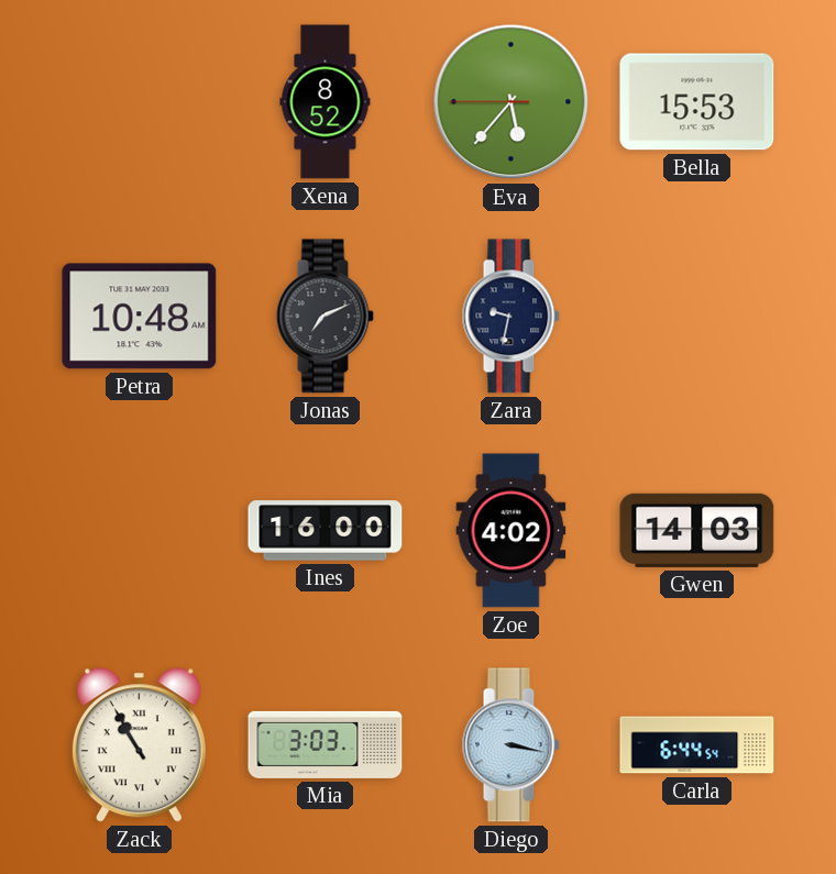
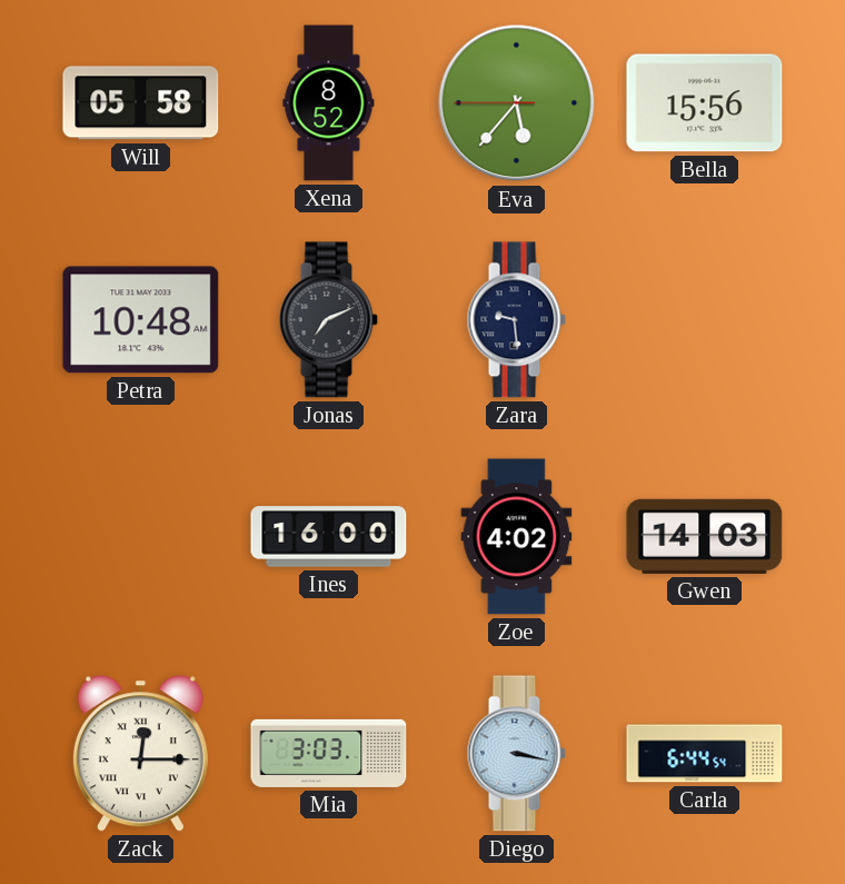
Will: none -> 05:58
Bella: 15:53 -> 15:56
Zara: 9:32 -> 9:29
Zack: 10:55 -> 12:15
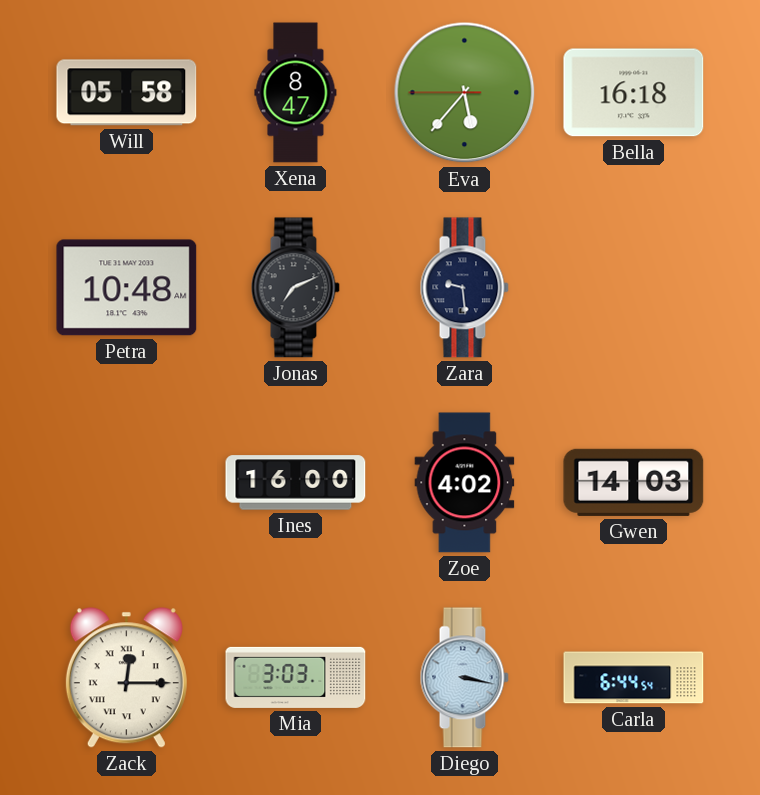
Xena: 8:52 -> 8:47
Bella: 15:56 -> 16:18
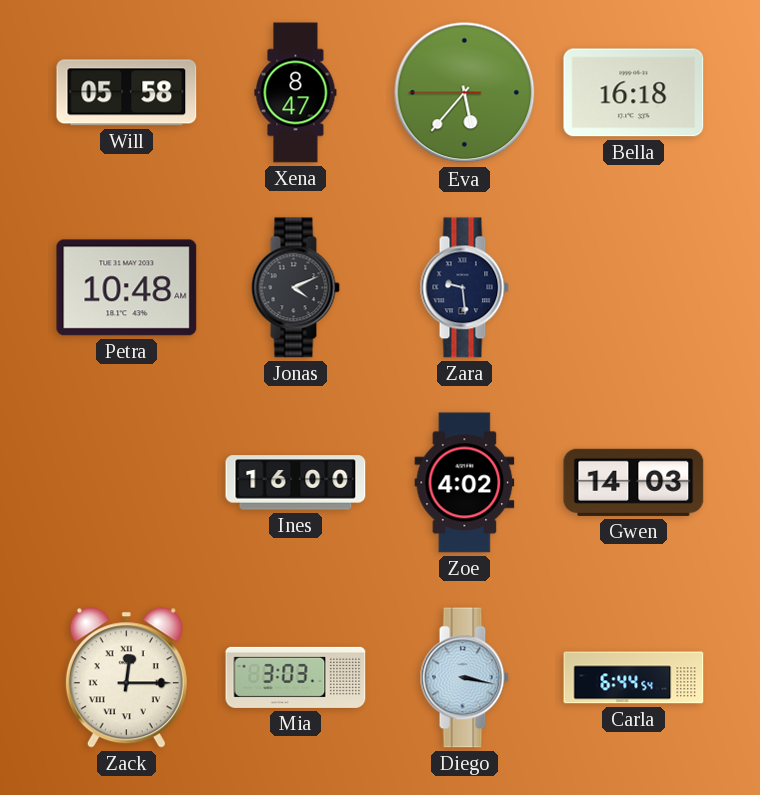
Jonas: 7:11 -> 4:11
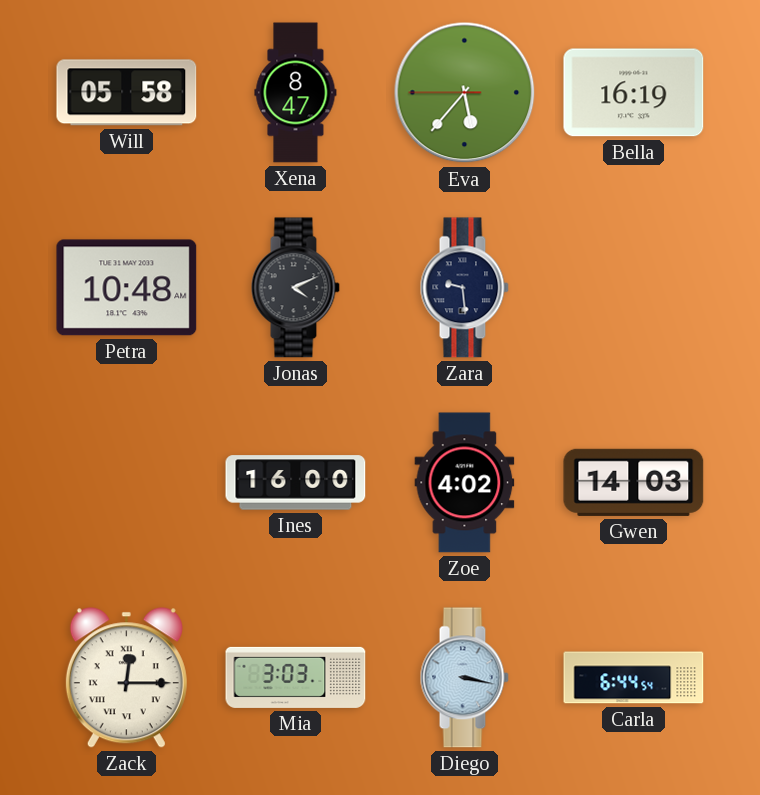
Bella: 16:18 -> 16:19
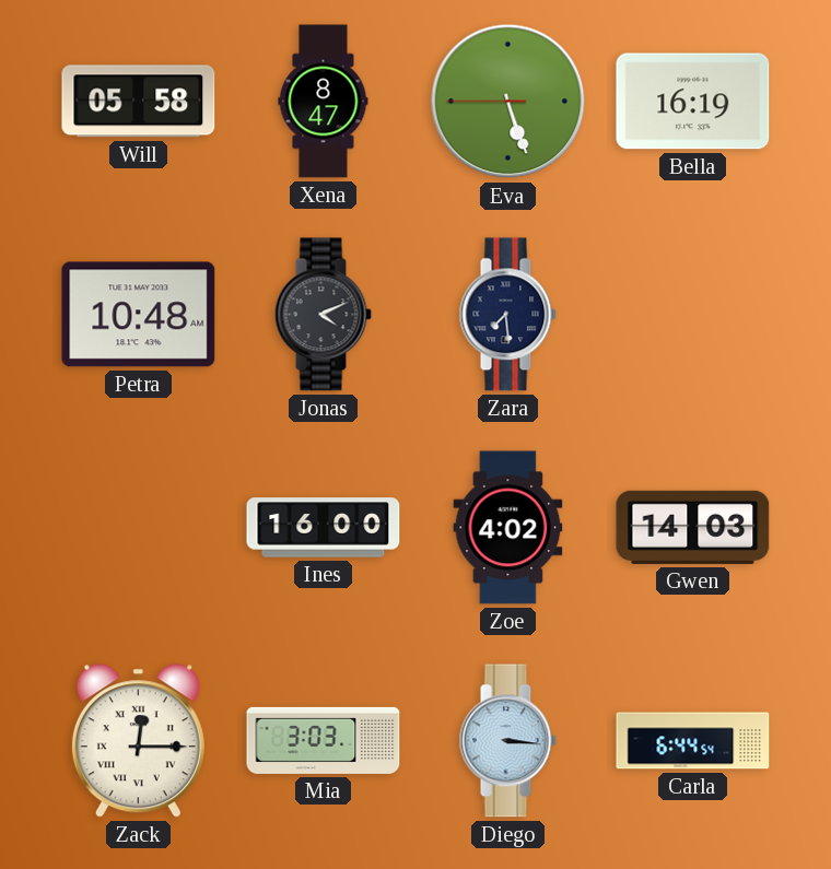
Eva: 5:36 -> 5:26
Zara: 9:29 -> 7:29
Diego: 3:17 -> 3:16
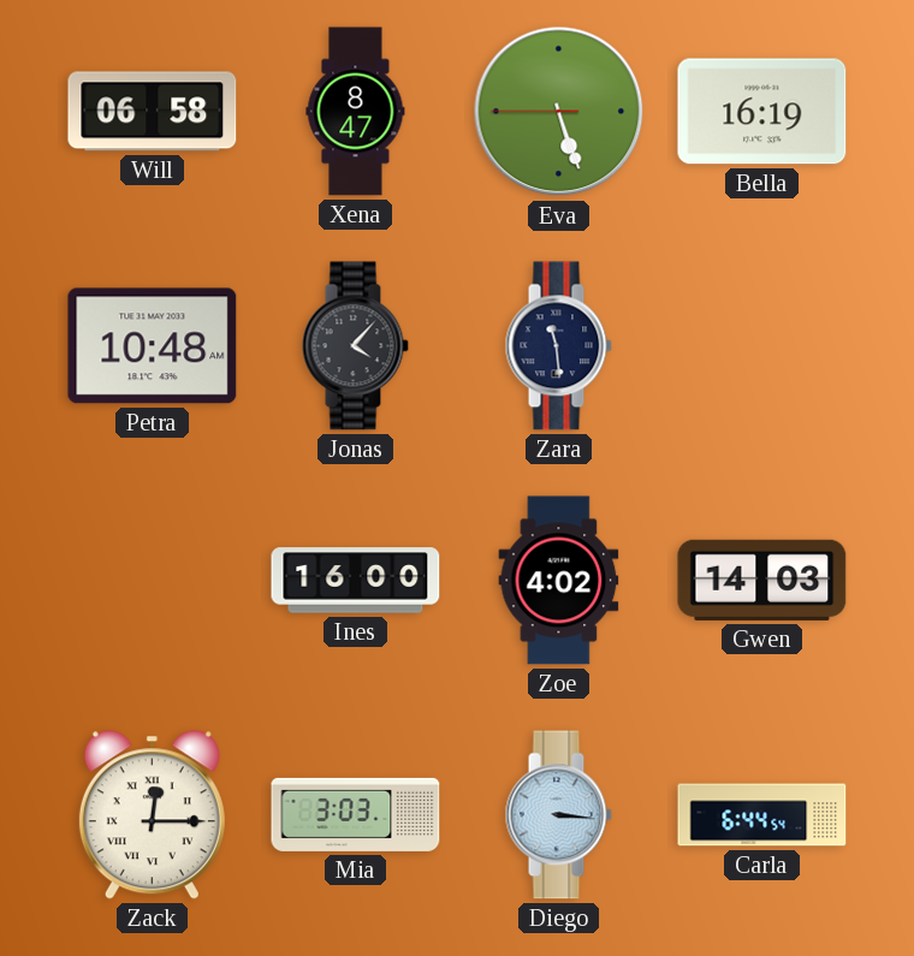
Will: 05:58 -> 06:58
Jonas: 4:11 -> 4:07
Zara: 7:29 -> 11:29
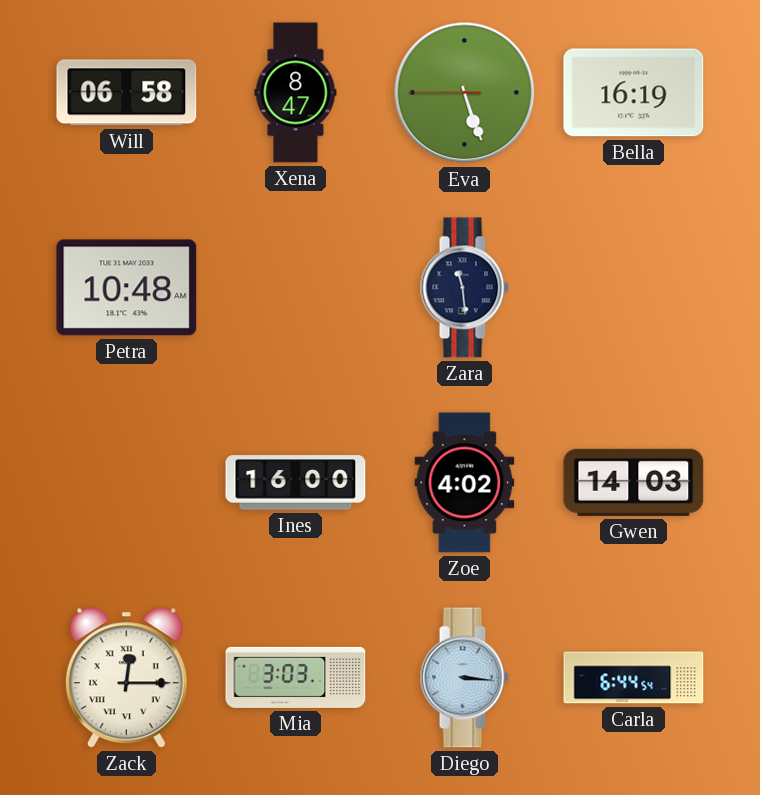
Jonas: 4:07 -> none
